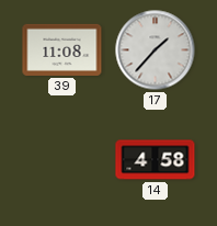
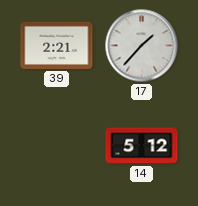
39: 11:08 -> 2:21
14: 4:58 -> 5:12
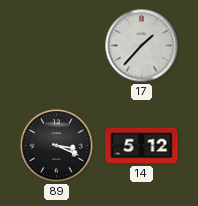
39: 2:21 -> none
89: none -> 3:19
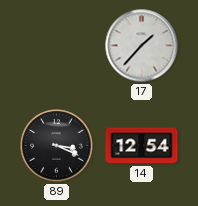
14: 5:12 -> 12:54
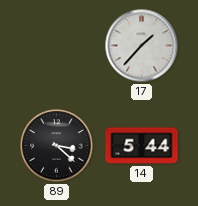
89: 3:19 -> 3:22
14: 12:54 -> 5:44
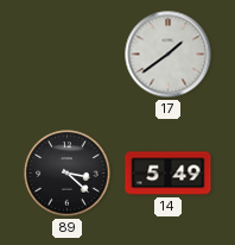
17: 1:37 -> 1:39
14: 5:44 -> 5:49
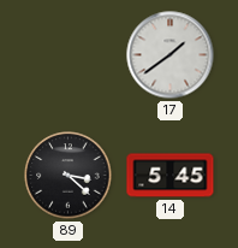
14: 5:49 -> 5:45
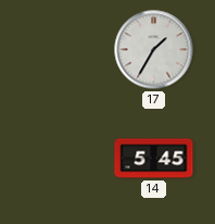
17: 1:39 -> 1:35
89: 3:22 -> none
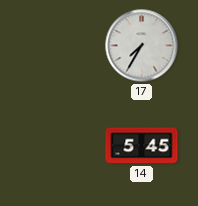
17: 1:35 -> 7:35
